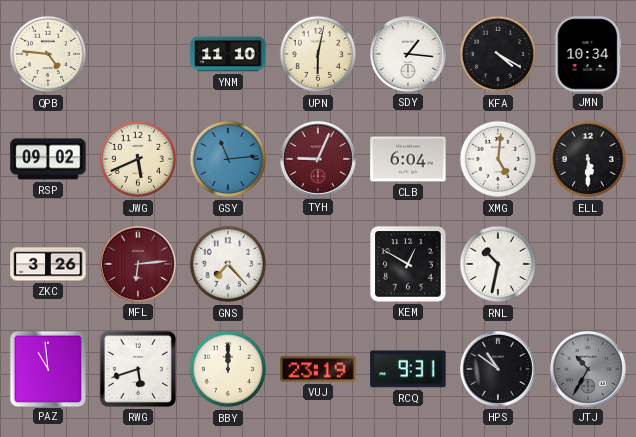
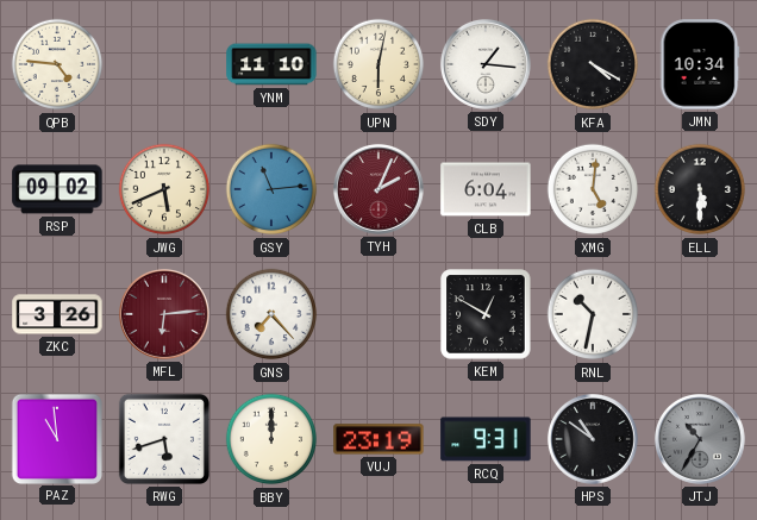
TYH: 9:04 -> 2:04
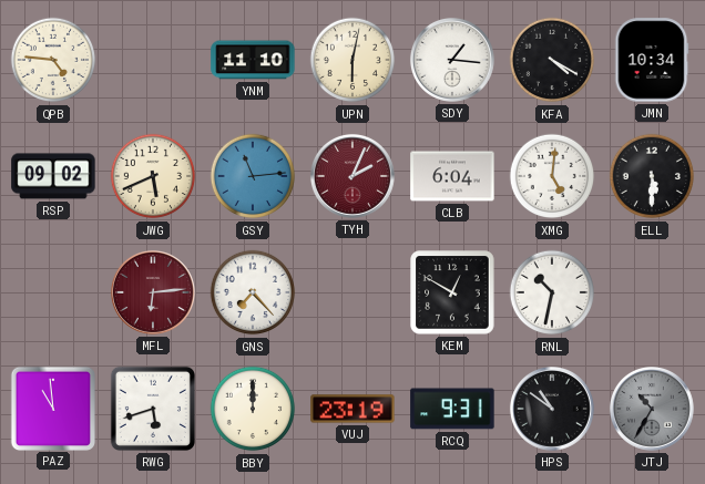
ZKC: 3:26 -> none
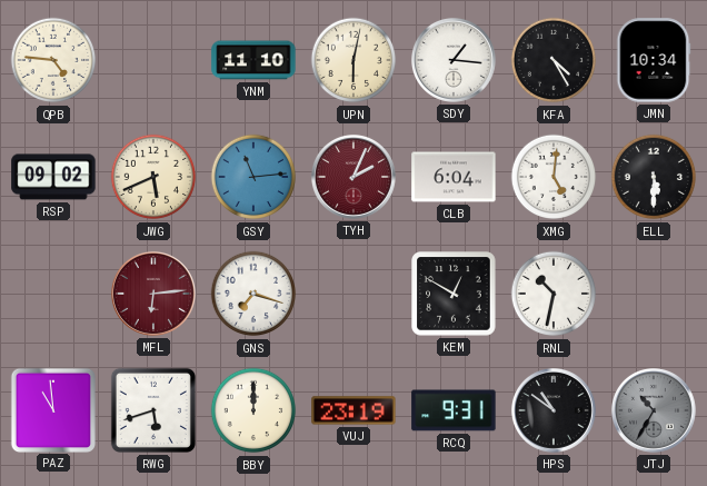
KFA: 4:20 -> 4:25
GNS: 7:23 -> 7:18
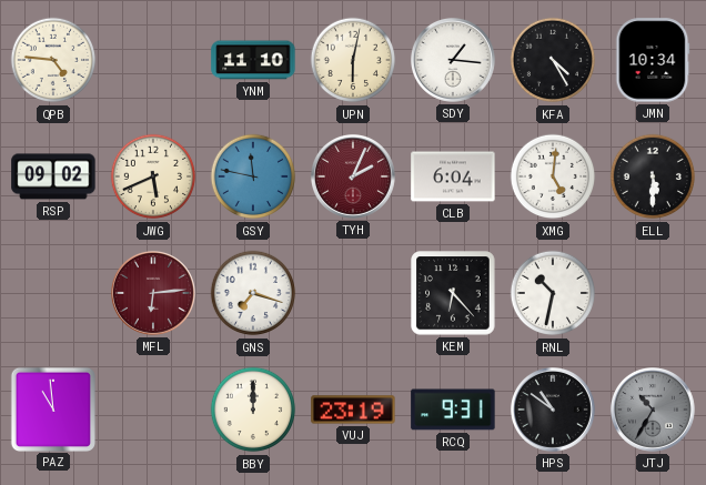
GSY: 11:14 -> 11:47
KEM: 12:50 -> 6:23
RWG: 5:42 -> none
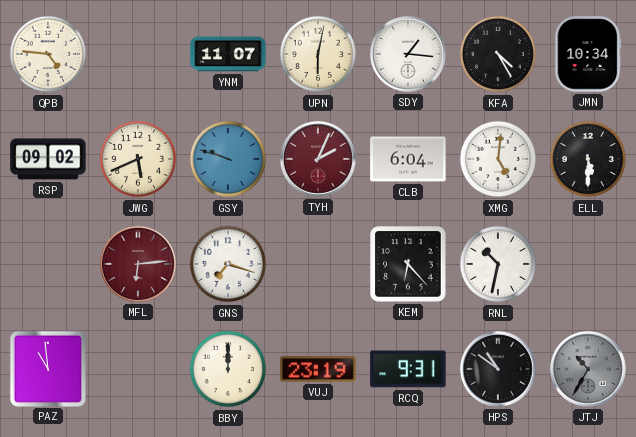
YNM: 11:10 -> 11:07
GSY: 11:47 -> 9:48
